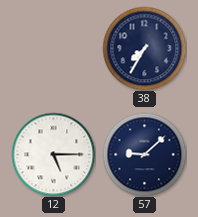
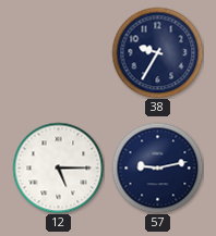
38: 7:35 -> 9:35
57: 9:08 -> 9:13
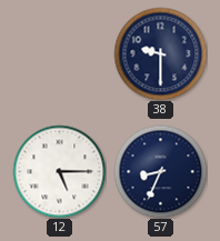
38: 9:35 -> 9:30
57: 9:13 -> 8:34
